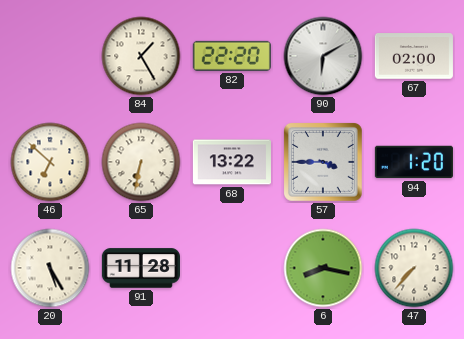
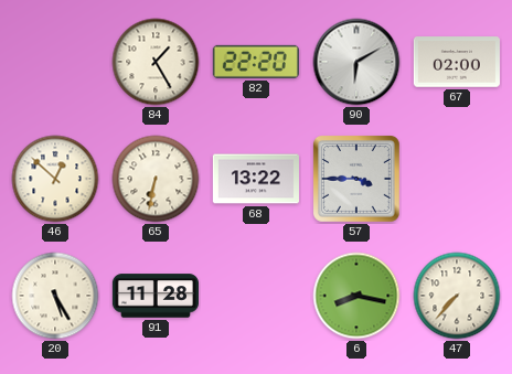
46: 6:52 -> 12:52
94: 1:20 -> none
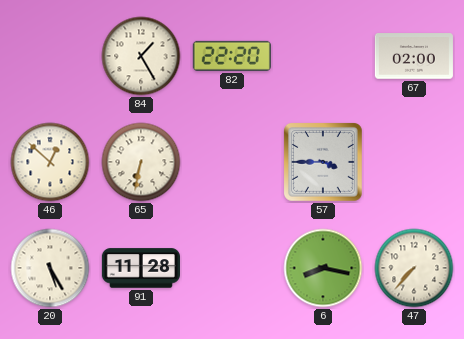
90: 6:10 -> none
68: 13:22 -> none
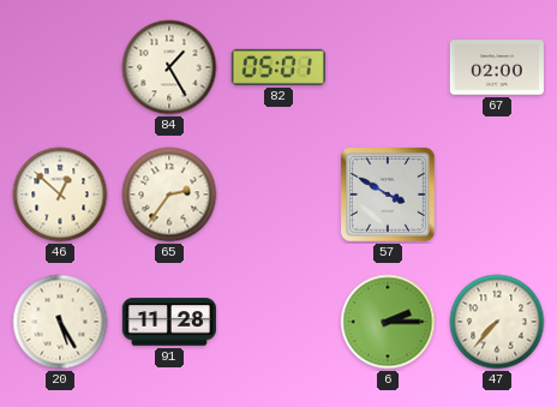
82: 22:20 -> 05:01
65: 6:32 -> 2:36
57: 3:45 -> 3:50
6: 8:17 -> 2:15
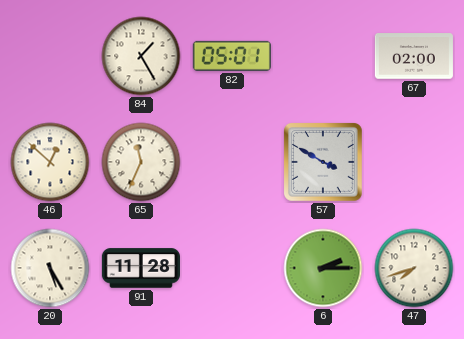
65: 2:36 -> 11:34
47: 7:37 -> 7:42
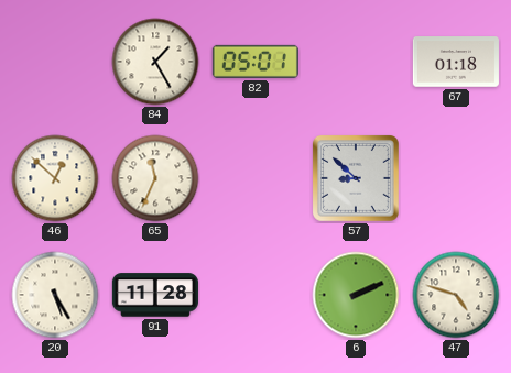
67: 02:00 -> 01:18
57: 3:50 -> 8:52
6: 2:15 -> 2:11
47: 7:42 -> 4:48
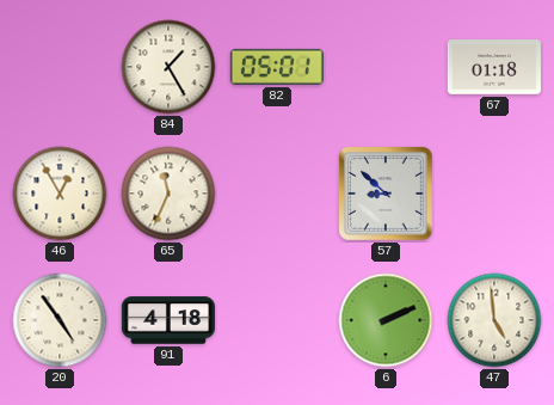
46: 12:52 -> 12:55
20: 5:25 -> 4:54
91: 11:28 -> 4:18
47: 4:48 -> 4:59
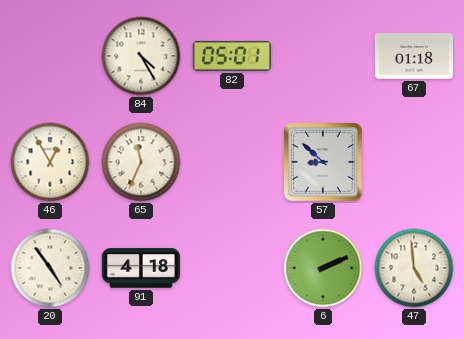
84: 1:25 -> 4:25
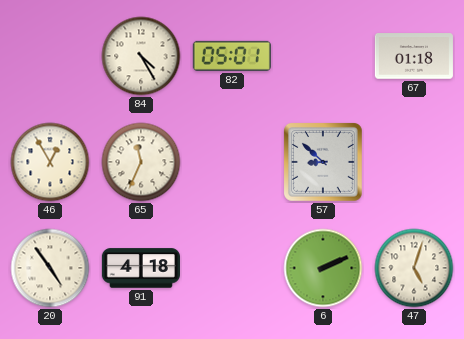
47: 4:59 -> 5:03
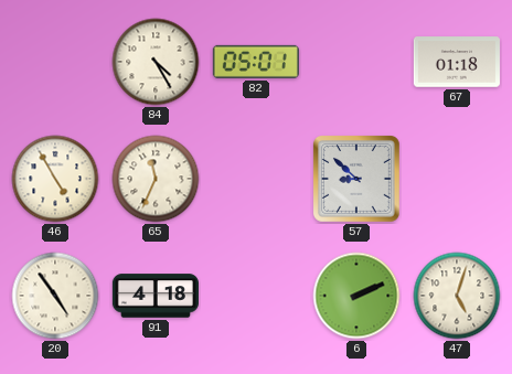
46: 12:55 -> 4:55
